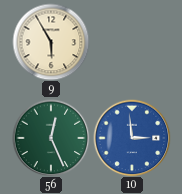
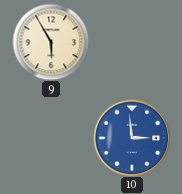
56: 12:26 -> none
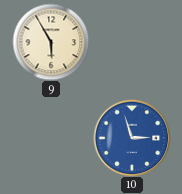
10: 2:59 -> 2:57
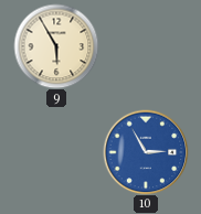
10: 2:57 -> 2:55
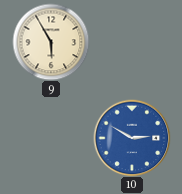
10: 2:55 -> 2:50
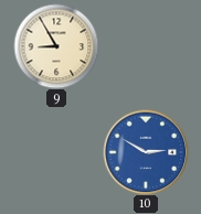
9: 5:55 -> 8:55
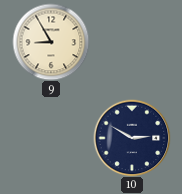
10 dial: blue -> navy
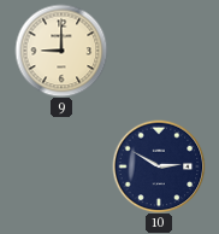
9: 8:55 -> 9:00
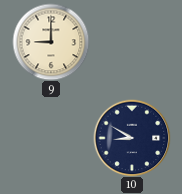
10: 2:50 -> 8:50
